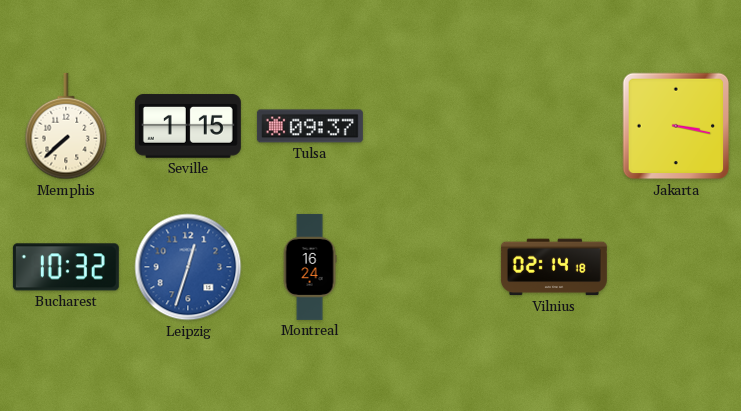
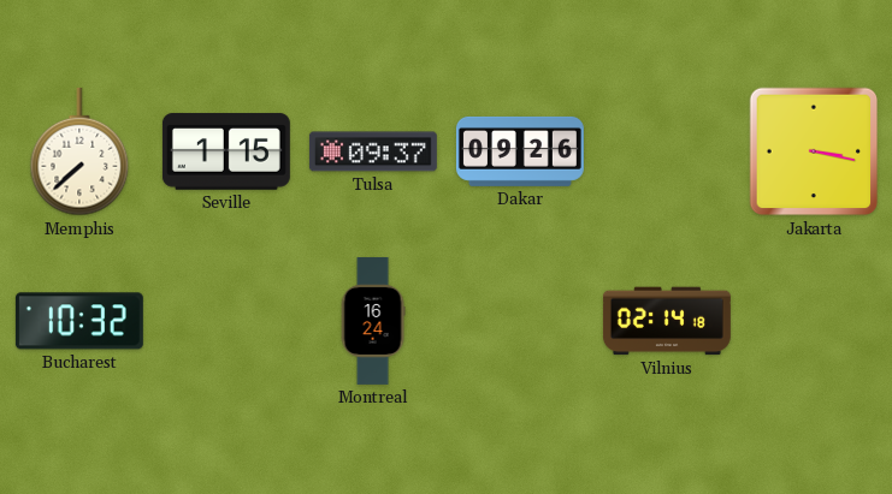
Dakar: none -> 09:26
Leipzig: 12:33 -> none
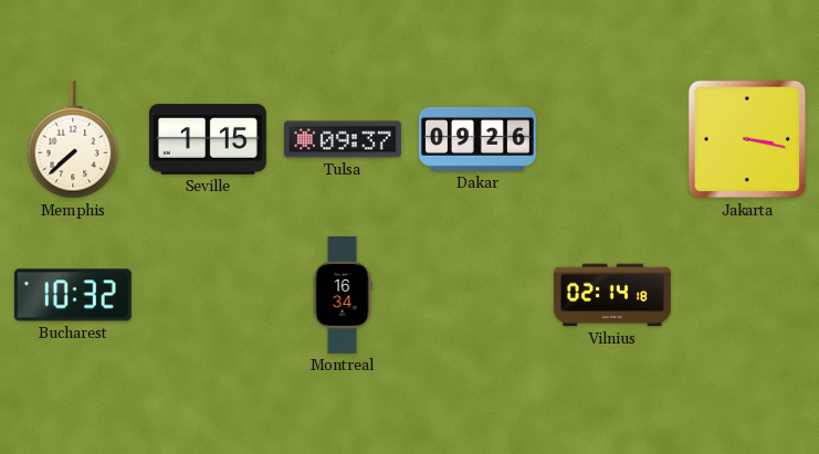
Montreal: 16:24 -> 16:34
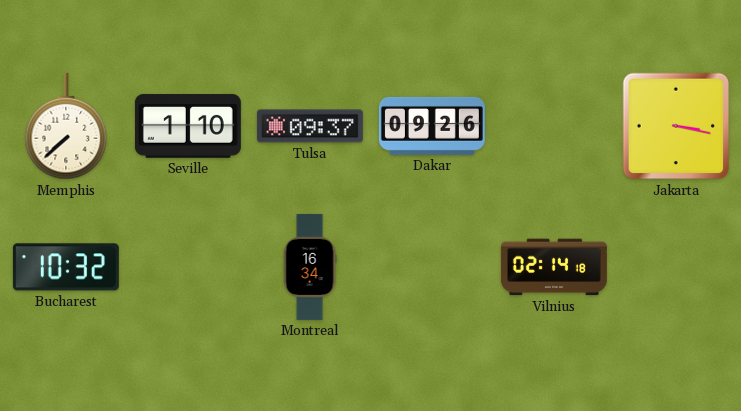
Seville: 1:15 -> 1:10
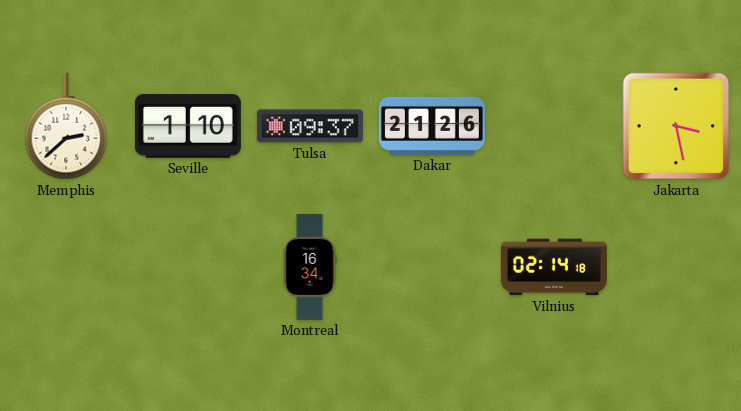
Memphis: 7:38 -> 2:38
Dakar: 09:26 -> 21:26
Jakarta: 3:17 -> 3:28
Bucharest: 10:32 -> none
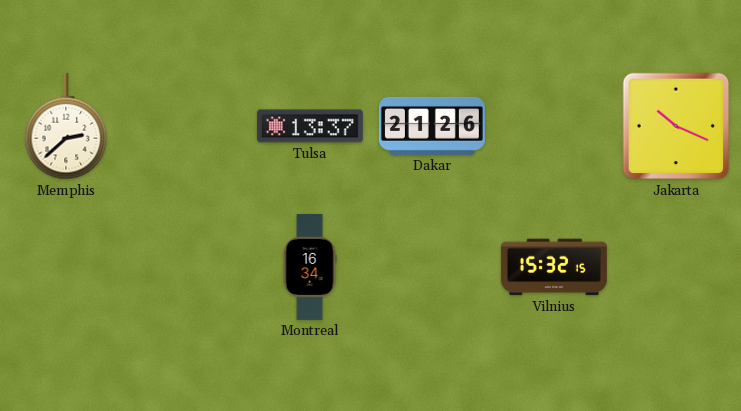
Seville: 1:10 -> none
Tulsa: 09:37 -> 13:37
Jakarta: 3:28 -> 10:19
Vilnius: 02:14 -> 15:32
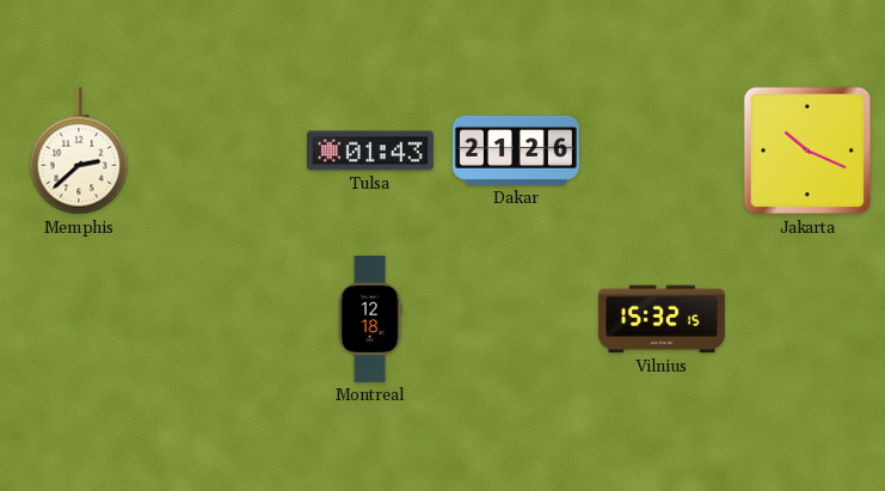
Tulsa: 13:37 -> 01:43
Montreal: 16:34 -> 12:18
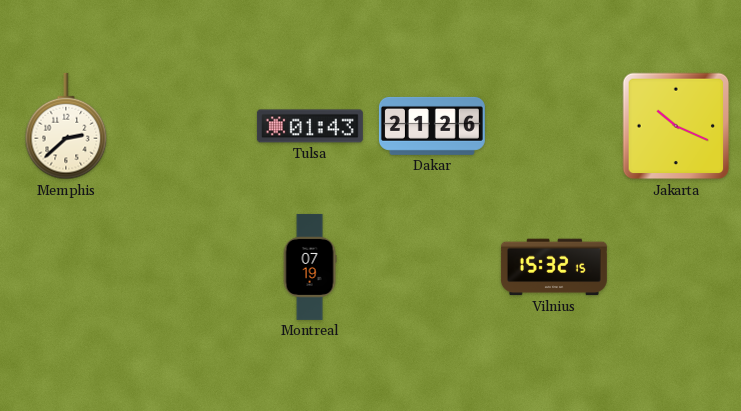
Montreal: 12:18 -> 07:19
